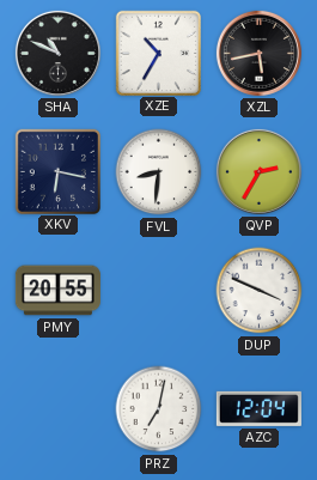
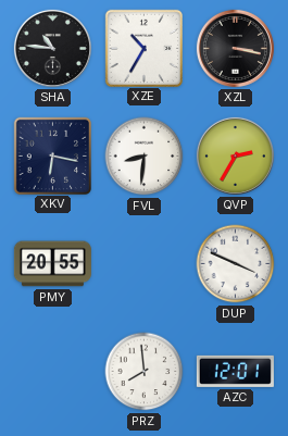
SHA: 10:49 -> 10:46
XZL: 5:43 -> 3:17
PRZ: 7:02 -> 7:59
AZC: 12:04 -> 12:01
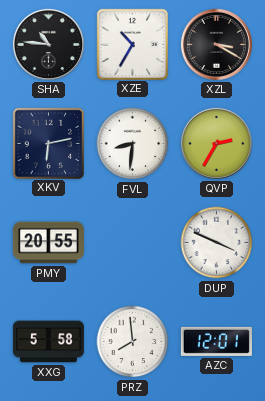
XZL: 3:17 -> 3:20
XKV: 6:17 -> 6:13
XXG: none -> 5:58
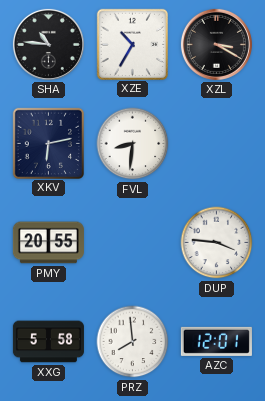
QVP: 2:35 -> none
DUP: 3:49 -> 3:46
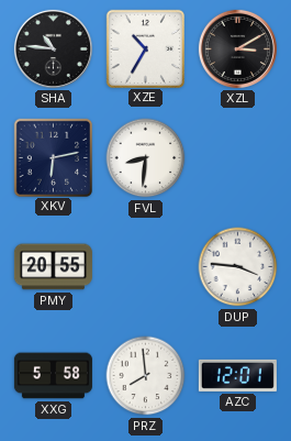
XZL: 3:20 -> 3:10
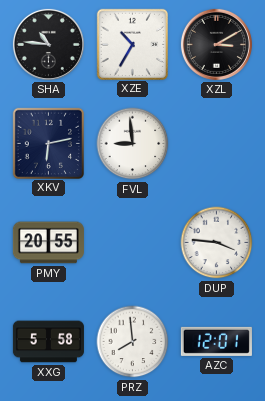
FVL: 8:31 -> 8:59
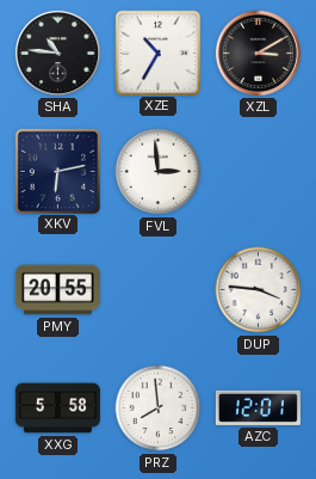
FVL: 8:59 -> 2:59
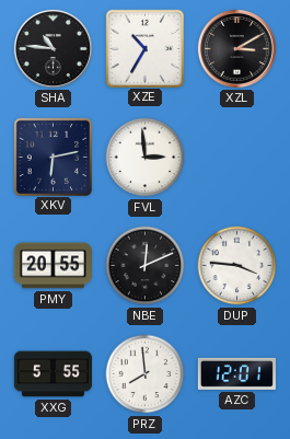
NBE: none -> 12:11
XXG: 5:58 -> 5:55
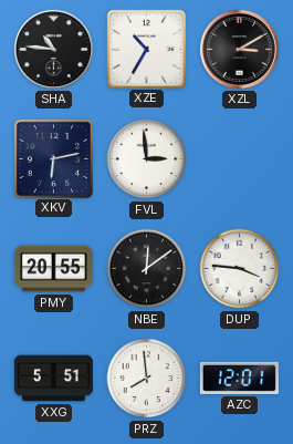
NBE: 12:11 -> 12:09
XXG: 5:55 -> 5:51
